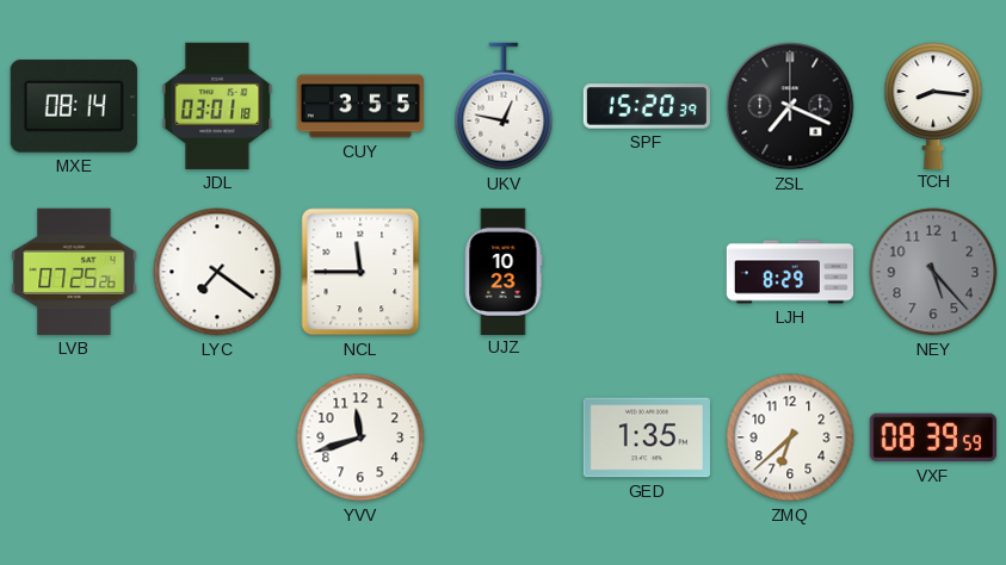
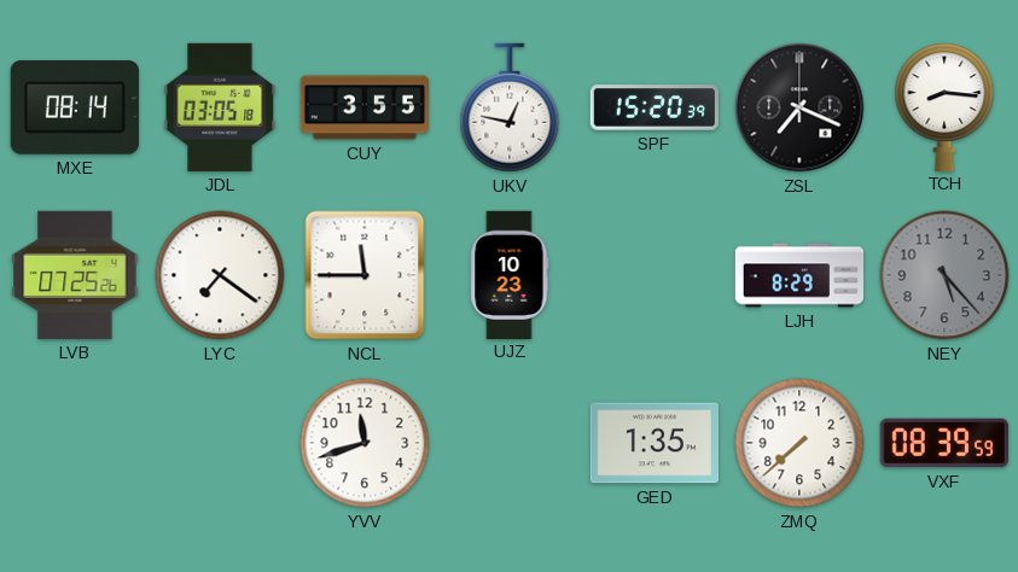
JDL: 03:01 -> 03:05
ZMQ: 6:38 -> 7:38
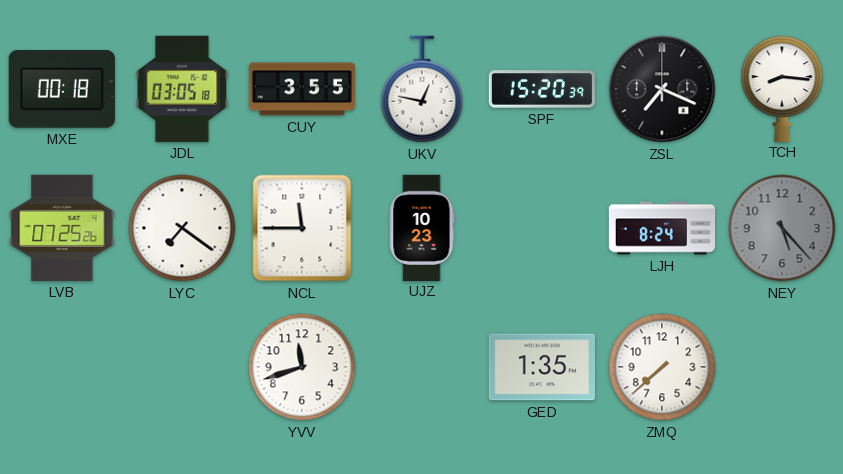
MXE: 08:14 -> 00:18
LJH: 8:29 -> 8:24
VXF: 08:39 -> none
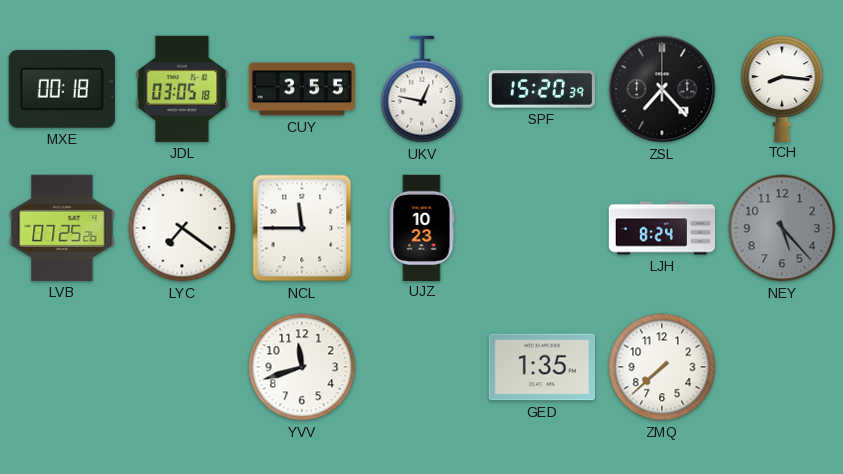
ZSL: 7:19 -> 7:23
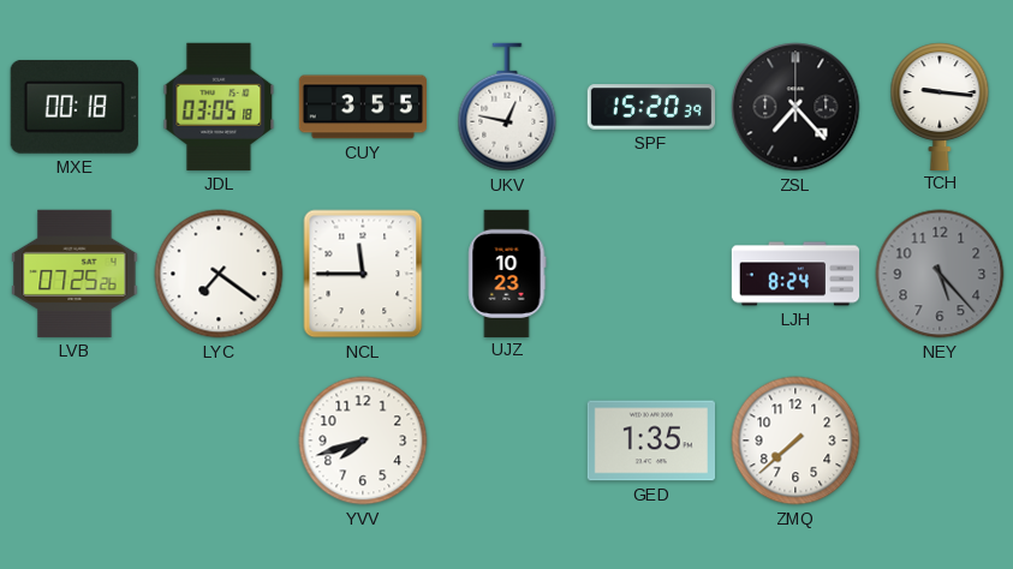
TCH: 8:16 -> 9:16
YVV: 11:42 -> 7:42
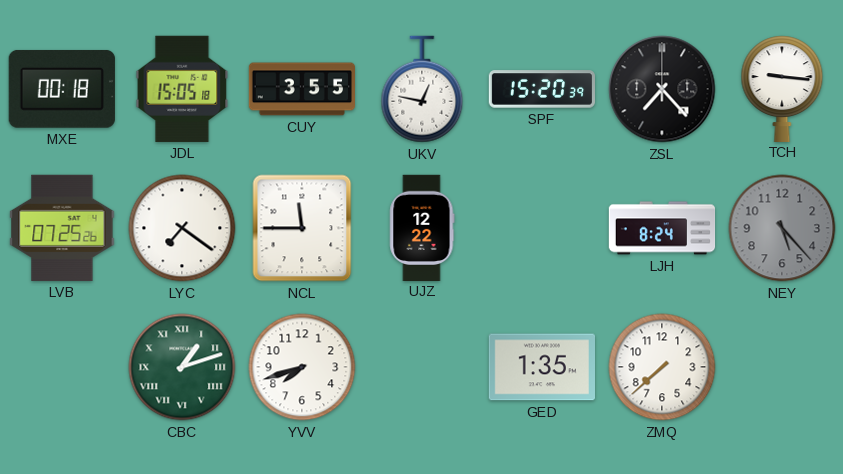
JDL: 03:05 -> 15:05
UJZ: 10:23 -> 12:22
CBC: none -> 1:12
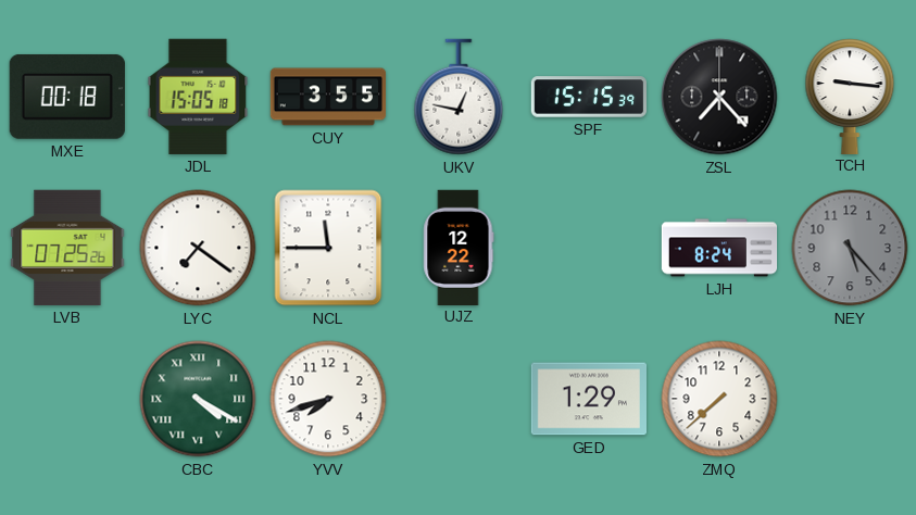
SPF: 15:20 -> 15:15
CBC: 1:12 -> 4:20
GED: 1:35 -> 1:29
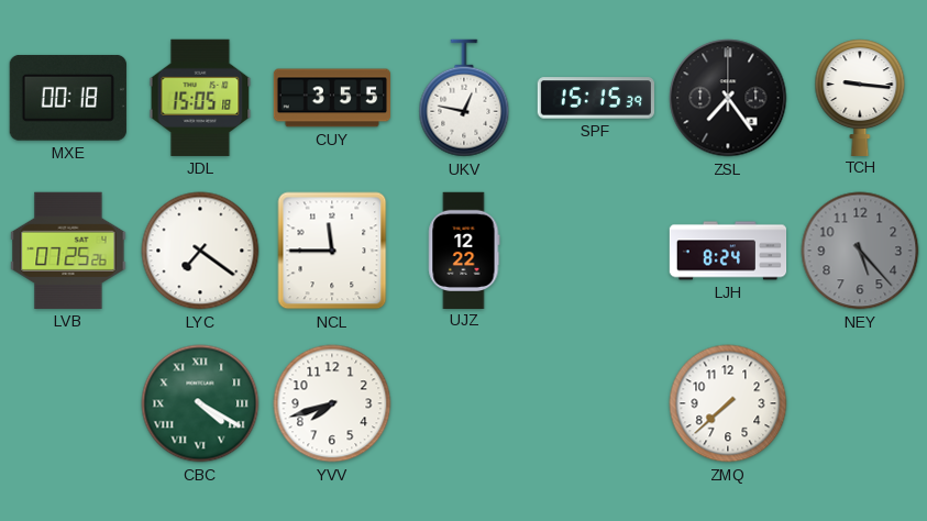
ZSL: 7:23 -> 7:24
GED: 1:29 -> none
